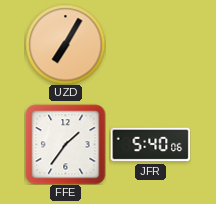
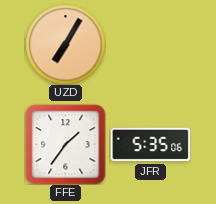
JFR: 5:40 -> 5:35
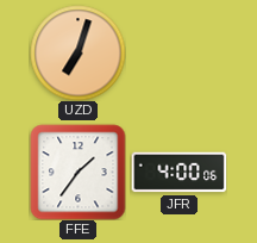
UZD: 7:05 -> 7:03
JFR: 5:35 -> 4:00
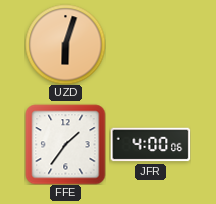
UZD: 7:03 -> 6:03
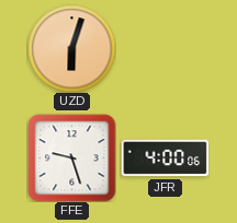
FFE: 1:36 -> 9:27
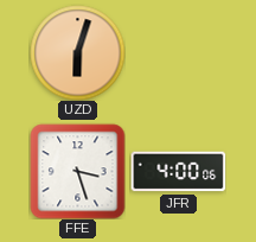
FFE: 9:27 -> 3:27
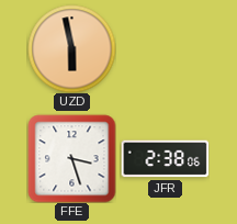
UZD: 6:03 -> 5:58
JFR: 4:00 -> 2:38
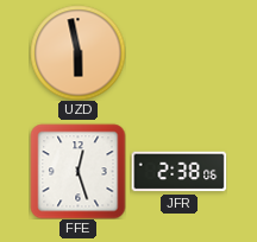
FFE: 3:27 -> 12:27
